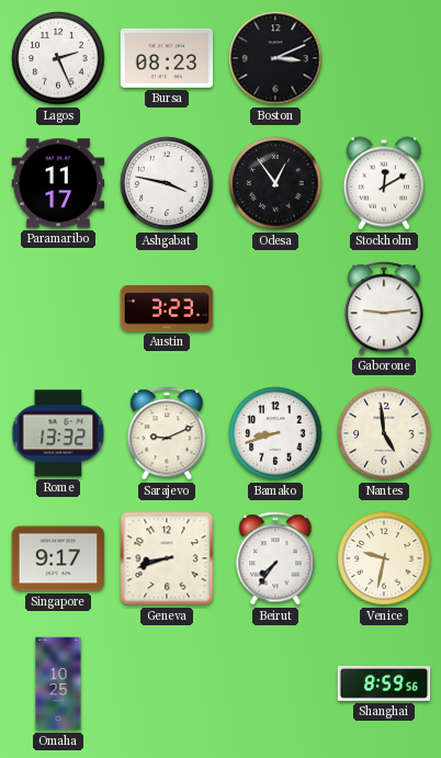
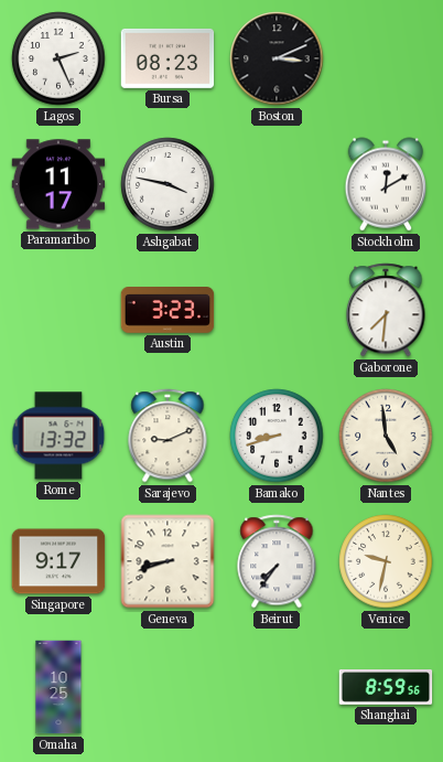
Odesa: 12:54 -> none
Gaborone: 9:14 -> 7:31
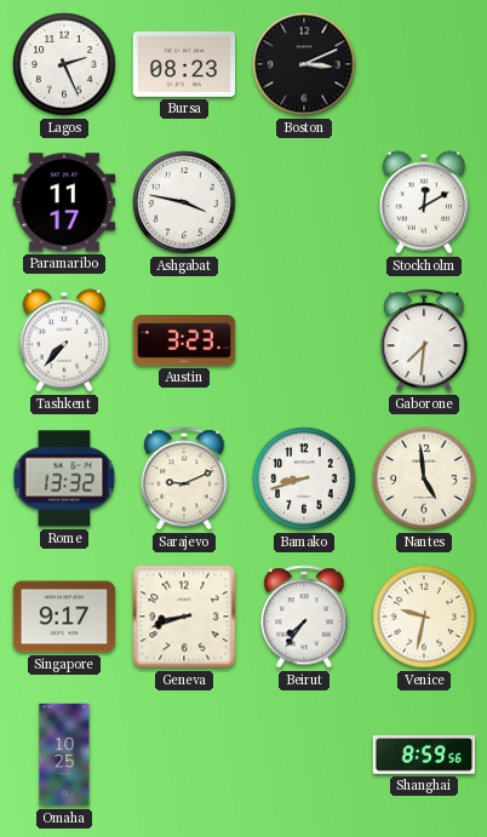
Tashkent: none -> 7:37
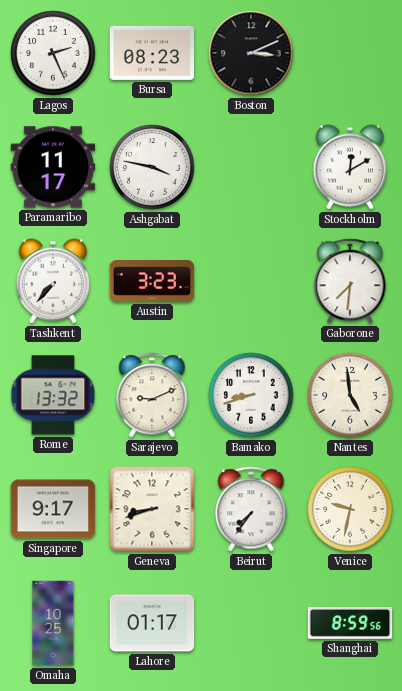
Lahore: none -> 01:17
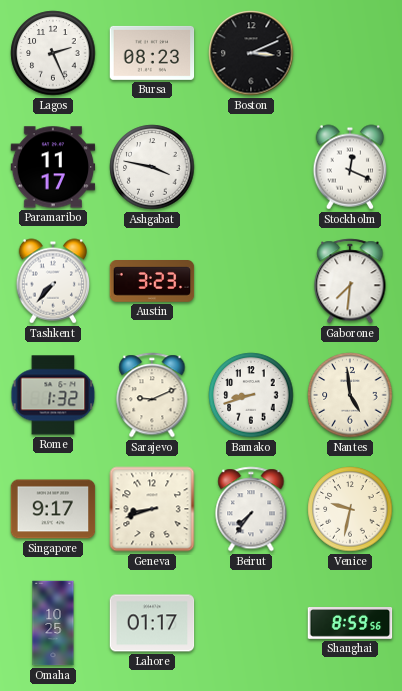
Stockholm: 12:10 -> 12:19
Rome: 13:32 -> 1:32
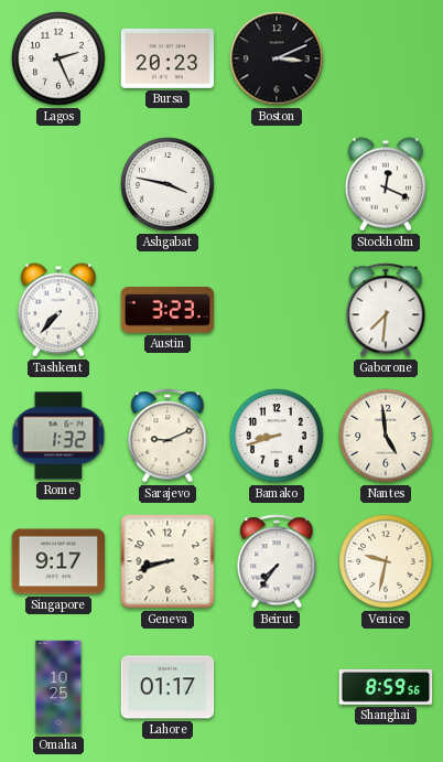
Bursa: 08:23 -> 20:23
Paramaribo: 11:17 -> none
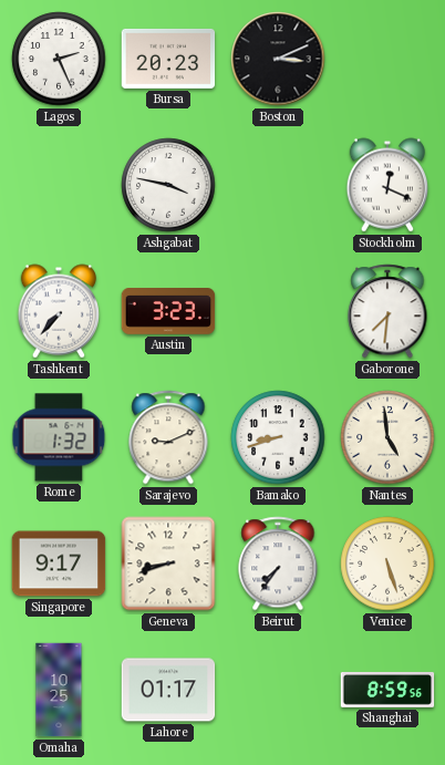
Venice: 9:32 -> 5:27
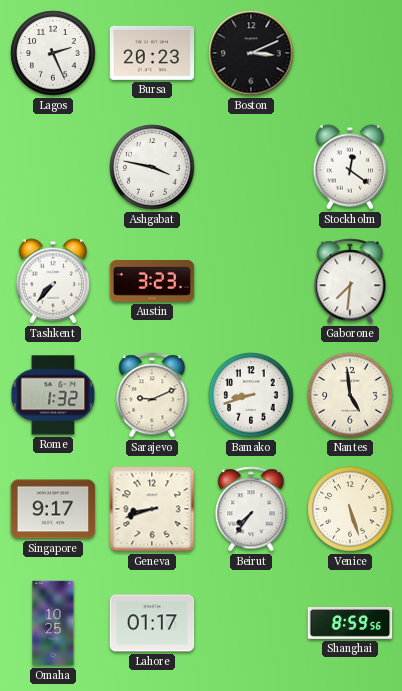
Stockholm: 12:19 -> 12:21
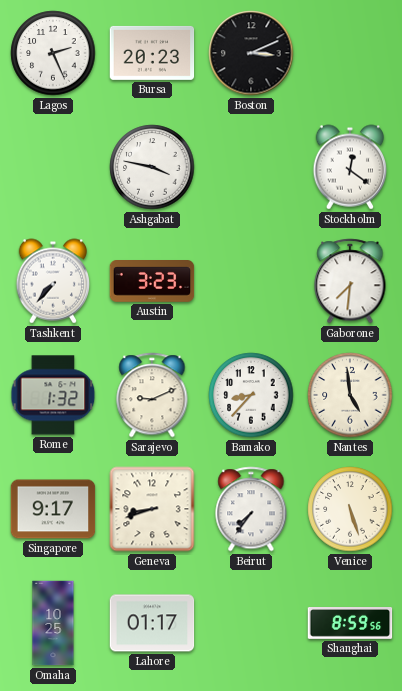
Bamako: 8:42 -> 8:37
